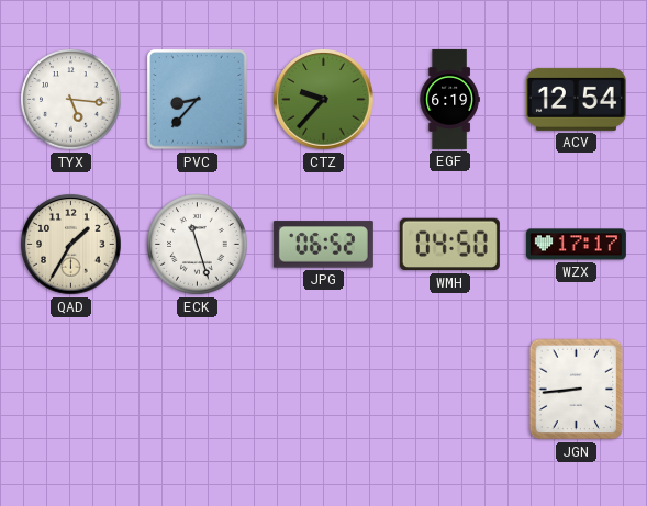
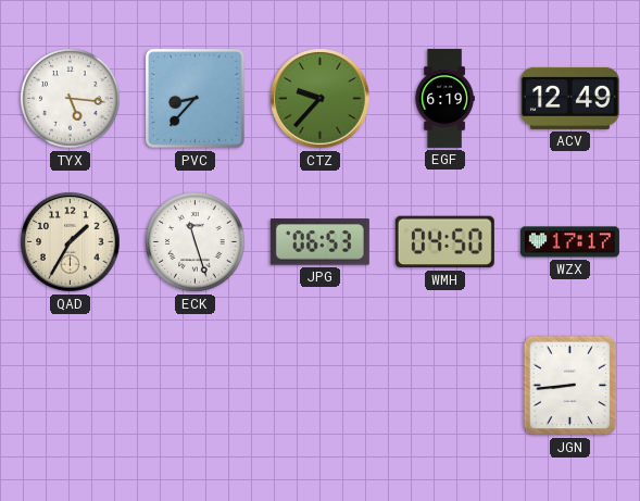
ACV: 12:54 -> 12:49
JPG: 06:52 -> 06:53
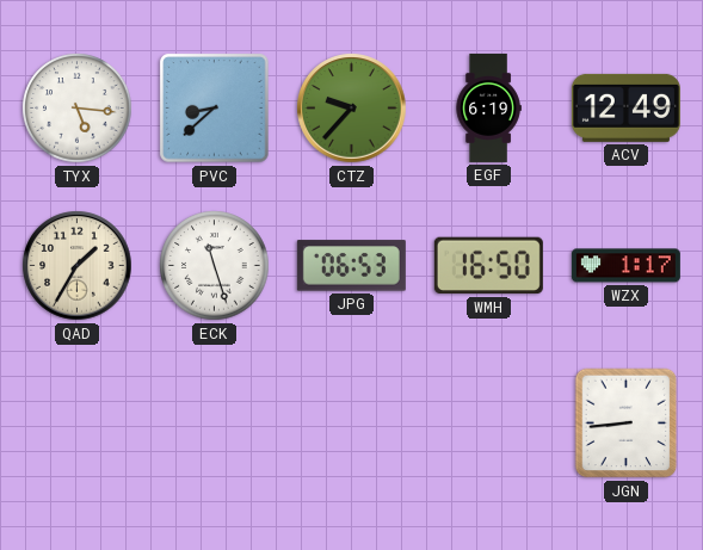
PVC: 8:37 -> 8:38
WMH: 04:50 -> 16:50
WZX: 17:17 -> 1:17
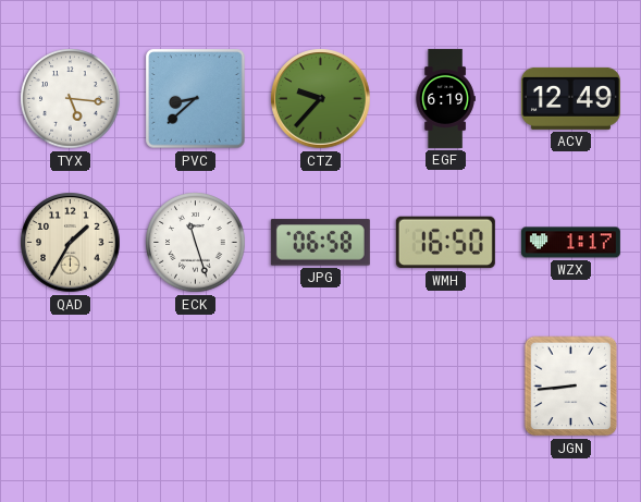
JPG: 06:53 -> 06:58
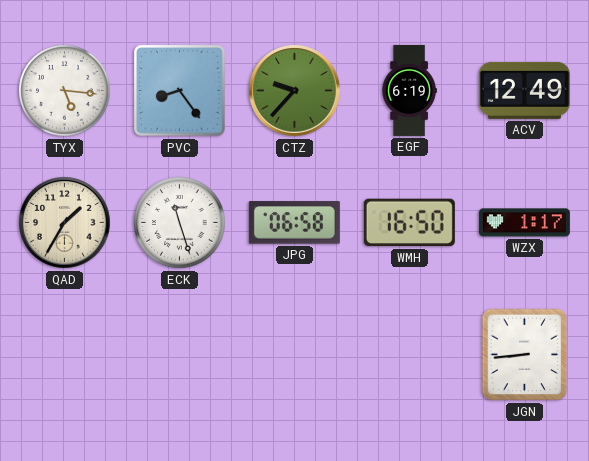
PVC: 8:38 -> 8:24
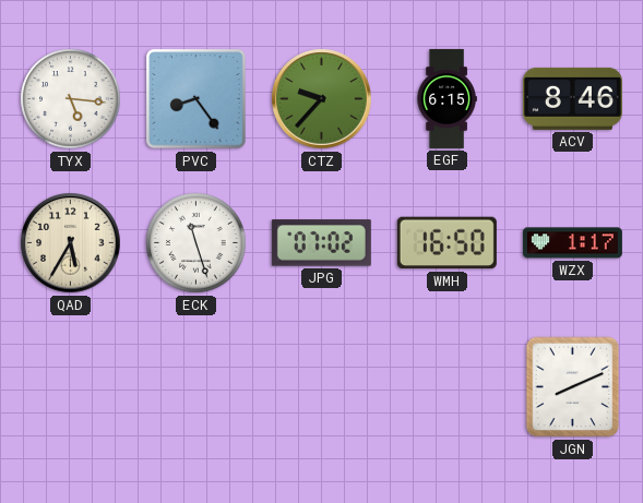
EGF: 6:19 -> 6:15
ACV: 12:49 -> 8:46
QAD: 1:35 -> 5:35
JPG: 06:58 -> 07:02
JGN: 8:44 -> 8:11
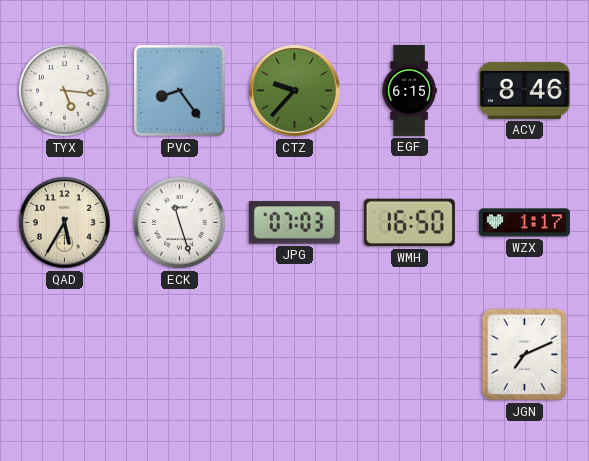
JPG: 07:02 -> 07:03
JGN: 8:11 -> 7:11
